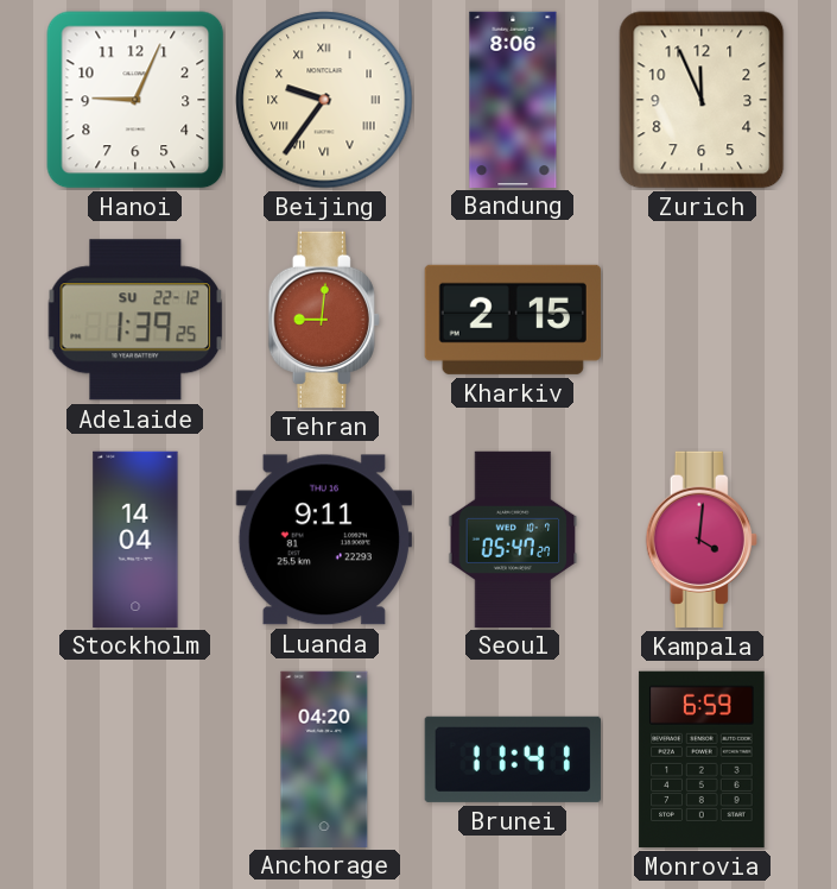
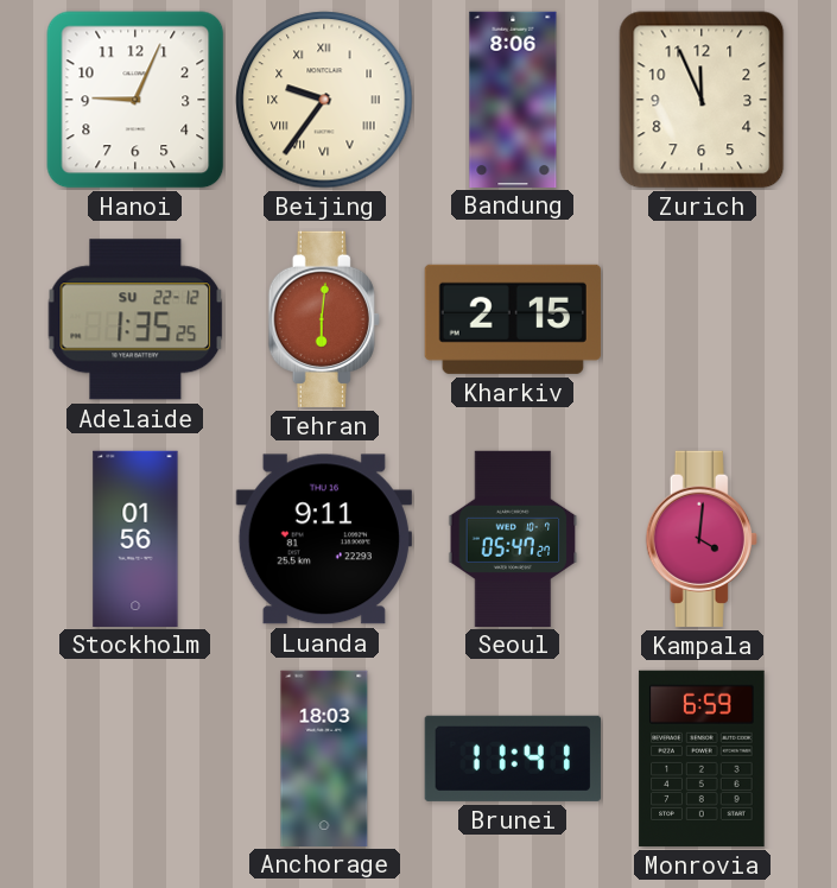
Adelaide: 1:39 -> 1:35
Tehran: 9:01 -> 6:01
Stockholm: 14:04 -> 01:56
Anchorage: 04:20 -> 18:03
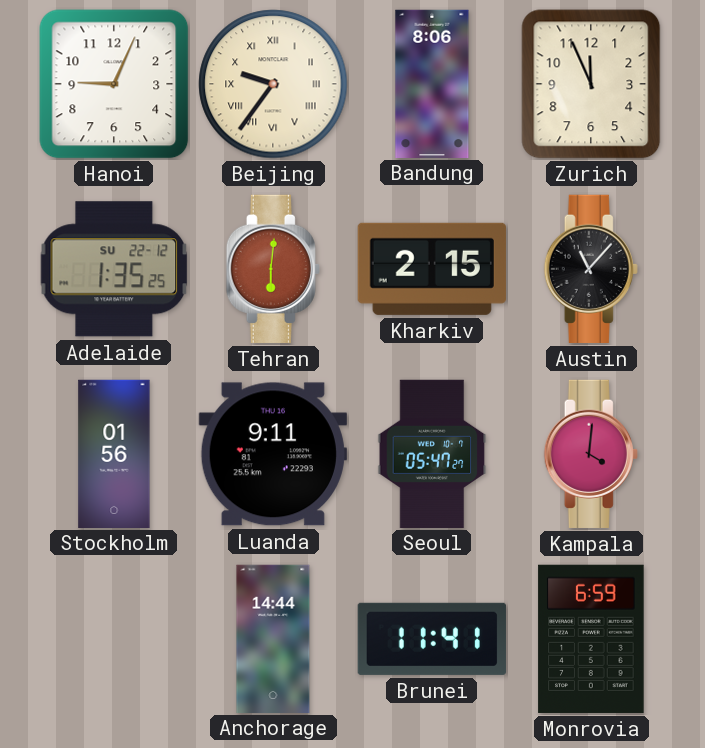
Austin: none -> 11:07
Anchorage: 18:03 -> 14:44
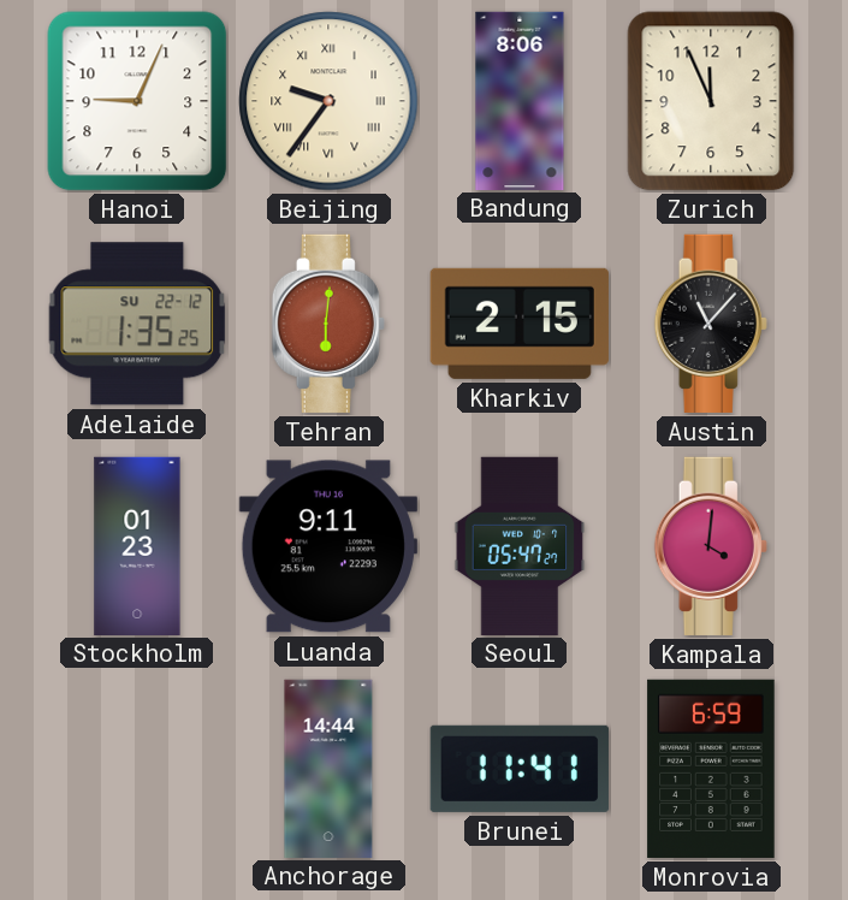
Stockholm: 01:56 -> 01:23
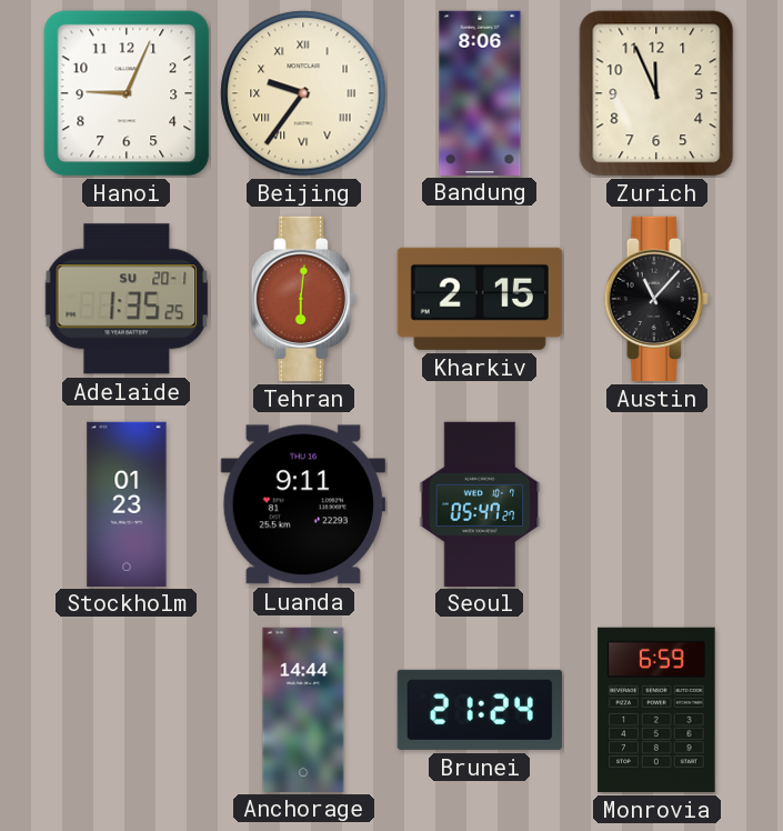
Adelaide date: SU 22-12 -> SU 20-1
Kampala: 4:01 -> none
Brunei: 11:41 -> 21:24
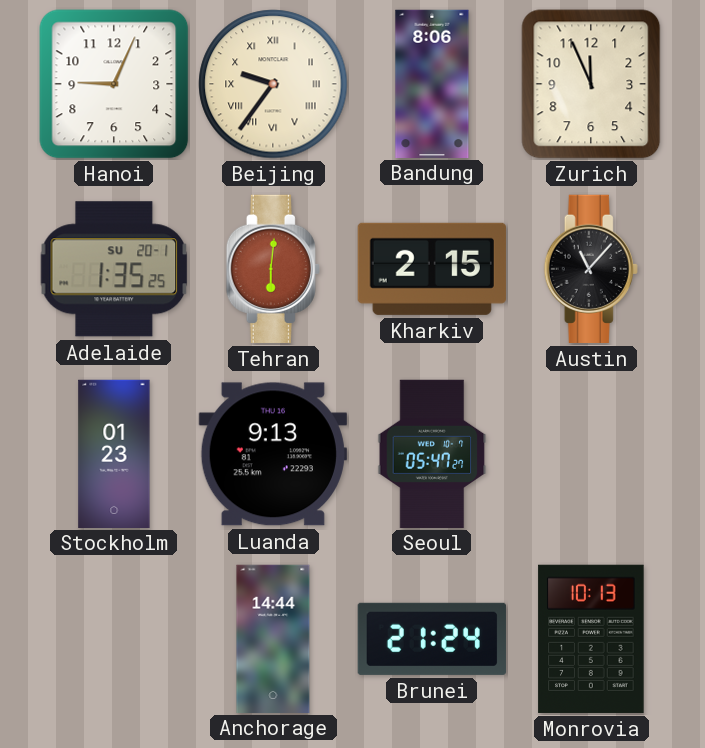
Luanda: 9:11 -> 9:13
Monrovia: 6:59 -> 10:13
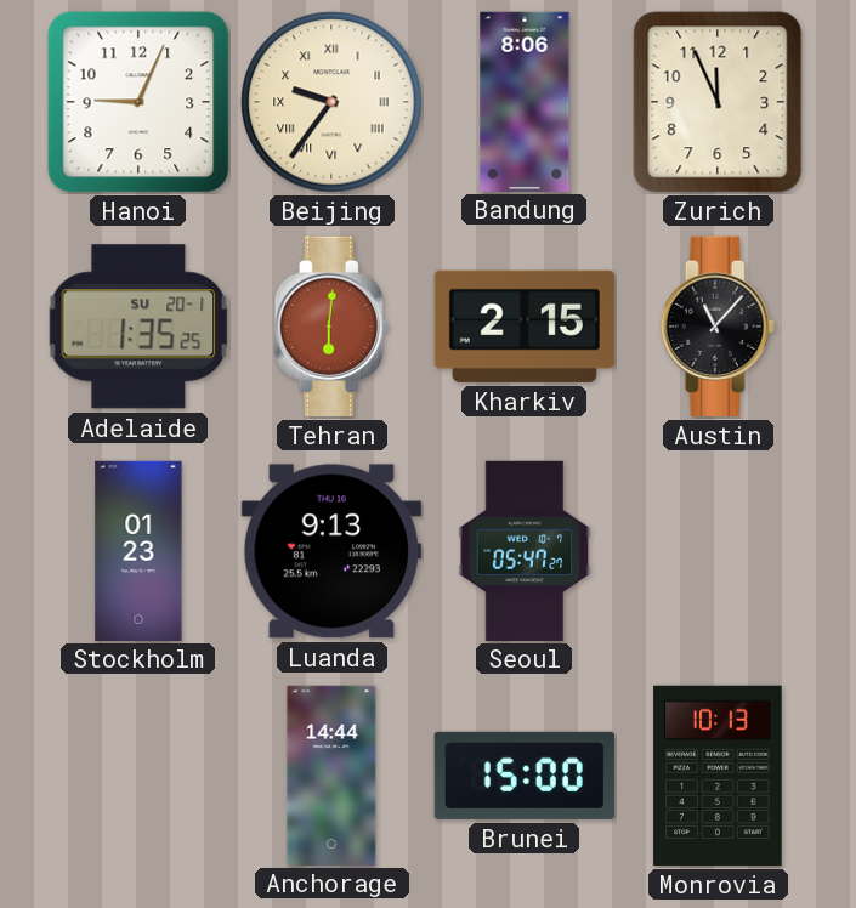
Brunei: 21:24 -> 15:00
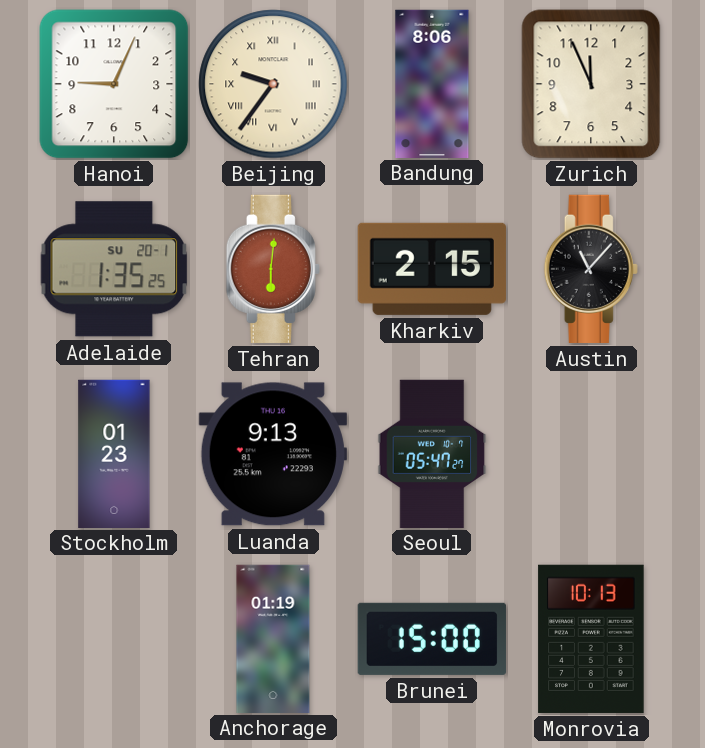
Anchorage: 14:44 -> 01:19
